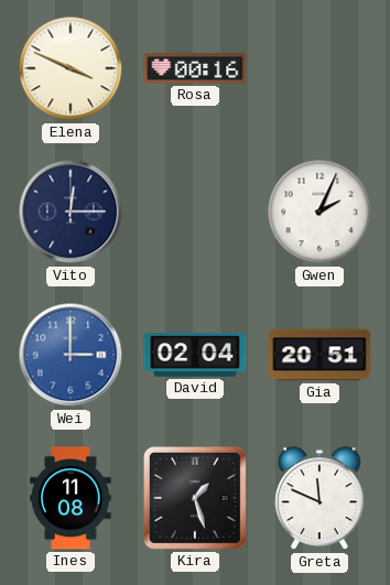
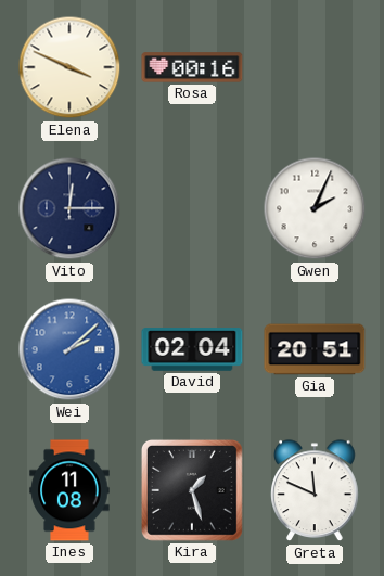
Wei: 3:00 -> 2:08
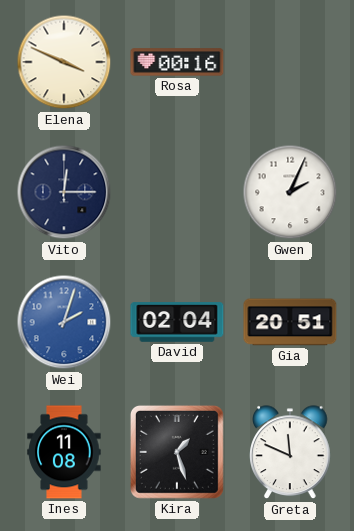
Wei: 2:08 -> 2:03
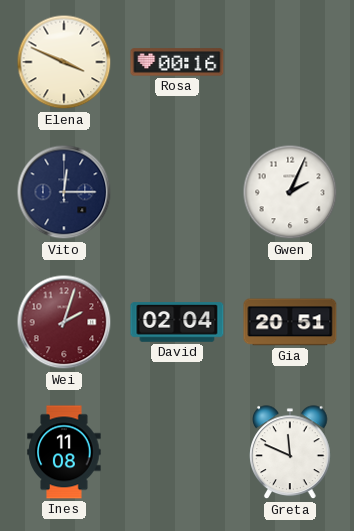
Wei dial: blue -> burgundy
Kira: 1:27 -> none
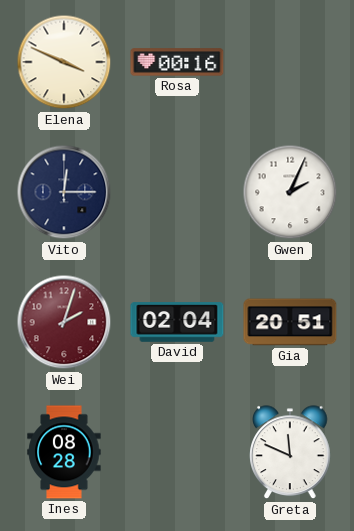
Ines: 11:08 -> 08:28
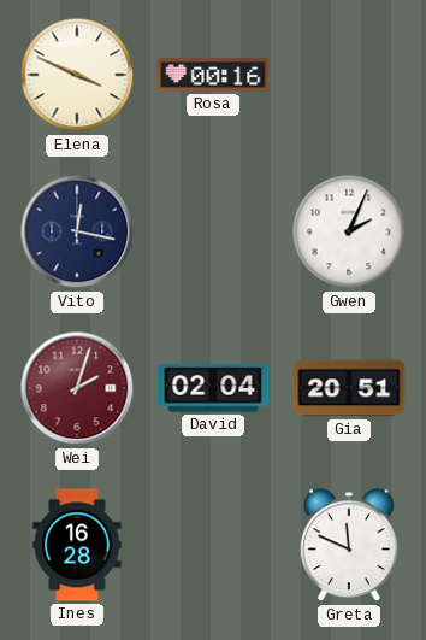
Vito: 12:15 -> 12:17
Ines: 08:28 -> 16:28
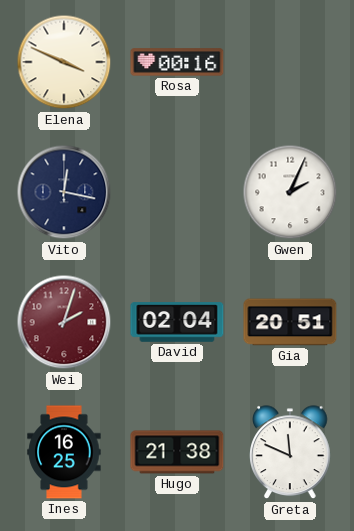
Ines: 16:28 -> 16:25
Hugo: none -> 21:38
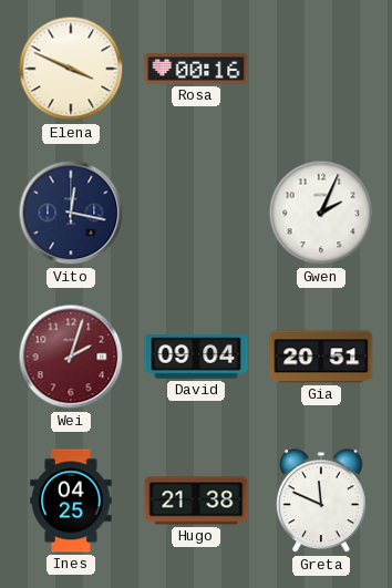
David: 02:04 -> 09:04
Ines: 16:25 -> 04:25
